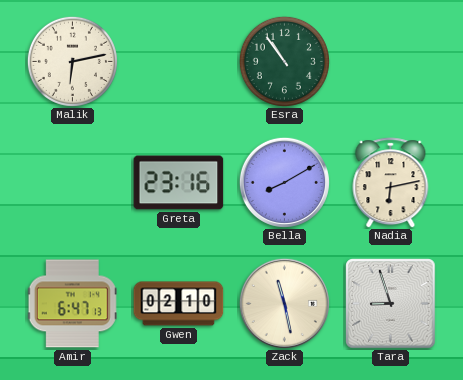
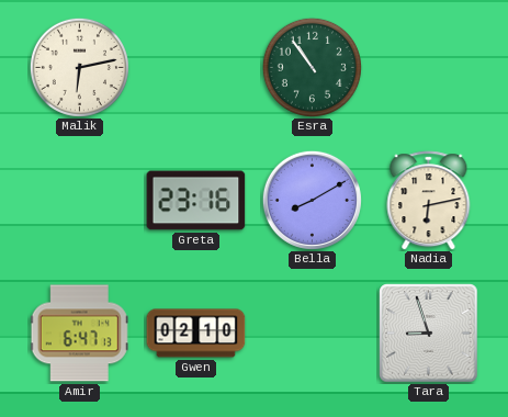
Zack: 11:28 -> none
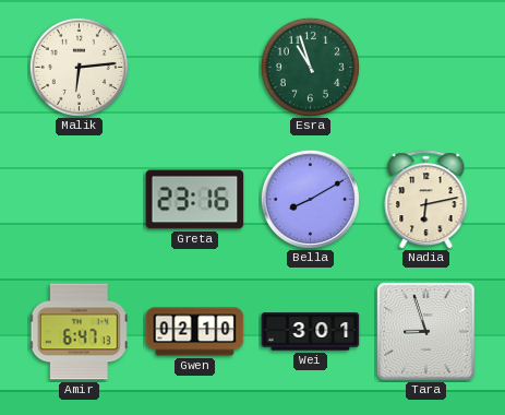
Malik: 6:13 -> 6:14
Esra: 10:54 -> 10:57
Wei: none -> 3:01
